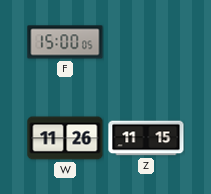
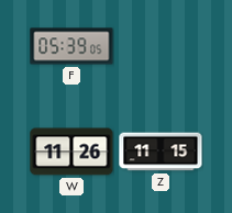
F: 15:00 -> 05:39
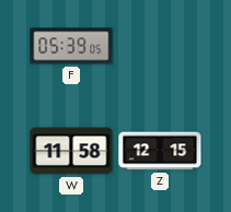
W: 11:26 -> 11:58
Z: 11:15 -> 12:15
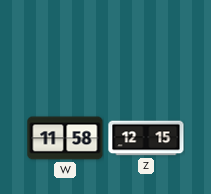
F: 05:39 -> none
